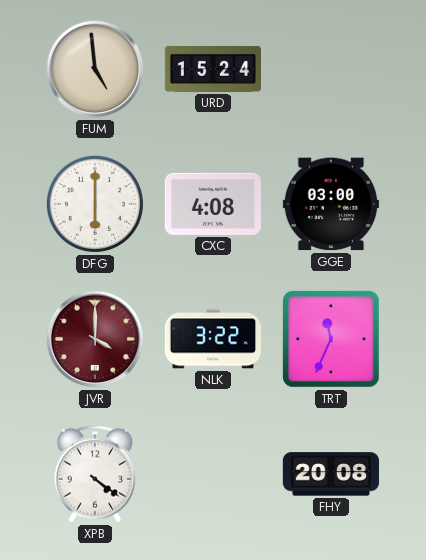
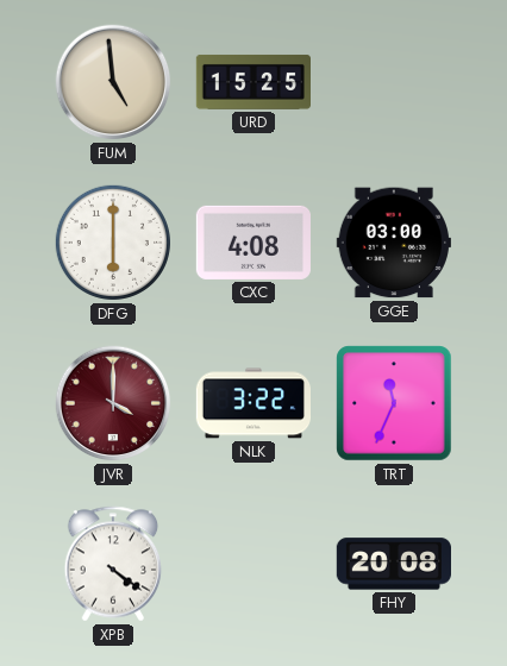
URD: 15:24 -> 15:25
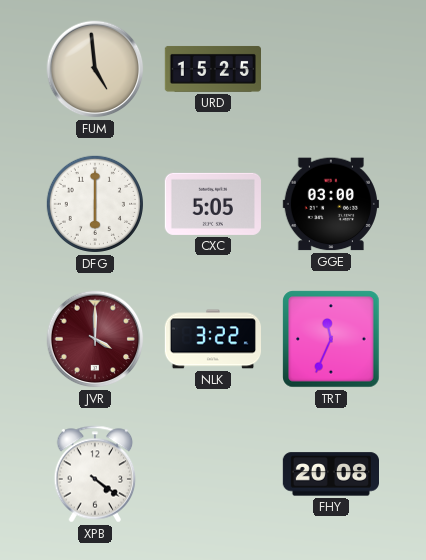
CXC: 4:08 -> 5:05
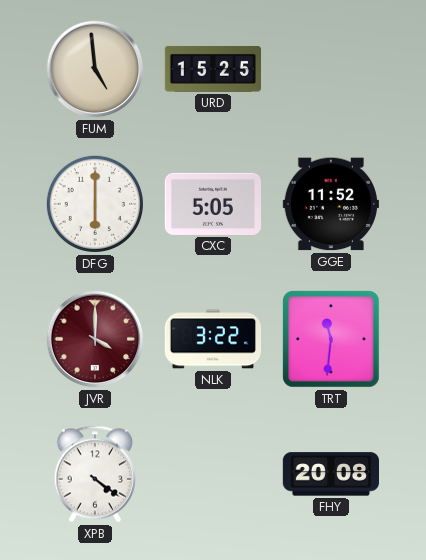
GGE: 03:00 -> 11:52
TRT: 11:34 -> 11:31
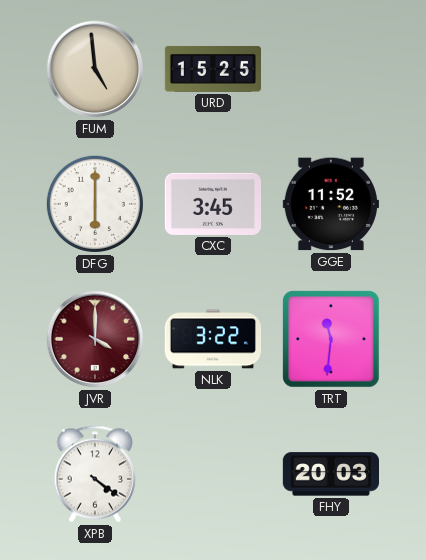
CXC: 5:05 -> 3:45
FHY: 20:08 -> 20:03
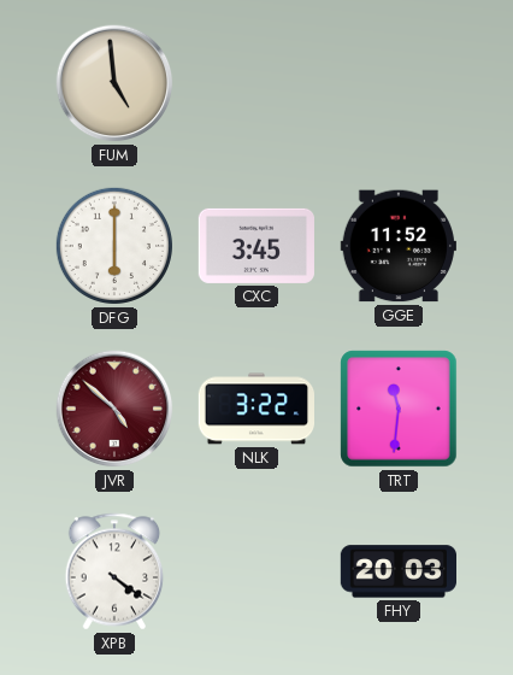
URD: 15:25 -> none
JVR: 4:00 -> 4:52
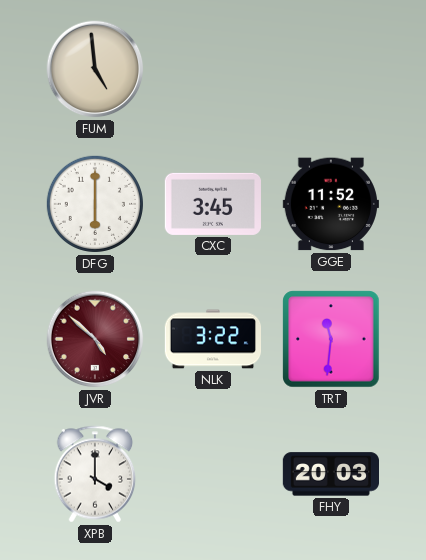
XPB: 4:21 -> 4:00
